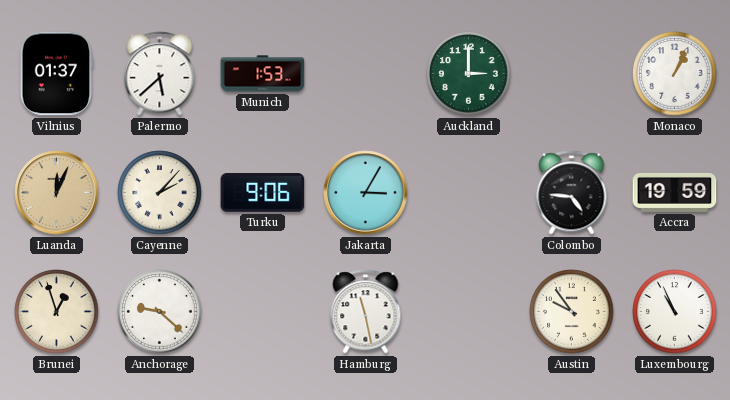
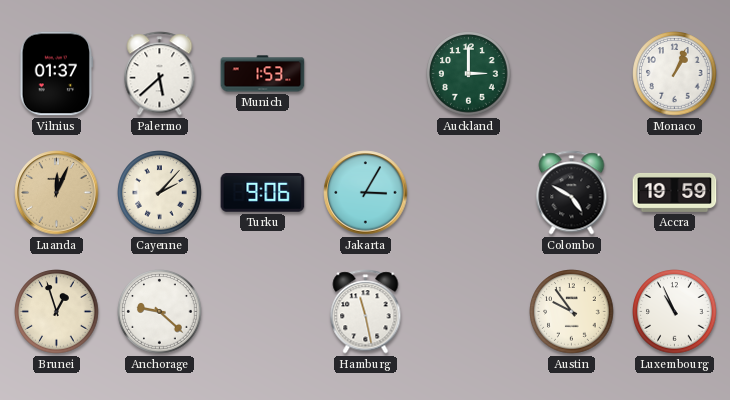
Colombo: 4:46 -> 4:50
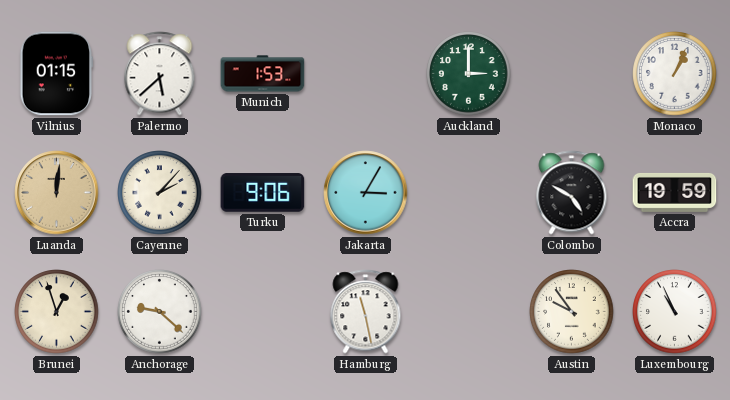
Vilnius: 01:37 -> 01:15
Luanda: 12:04 -> 12:01
